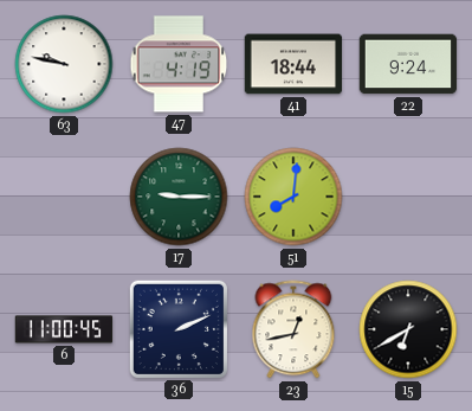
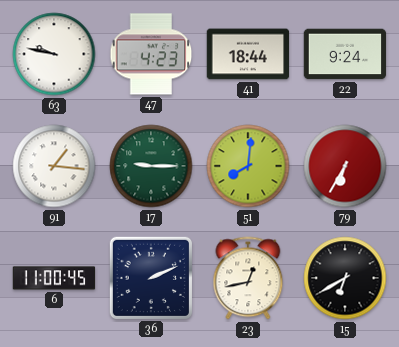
47: 4:19 -> 4:23
91: none -> 1:16
79: none -> 6:35
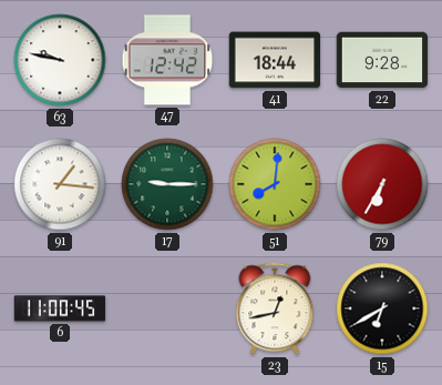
47: 4:23 -> 12:42
22: 9:24 -> 9:28
36: 2:11 -> none
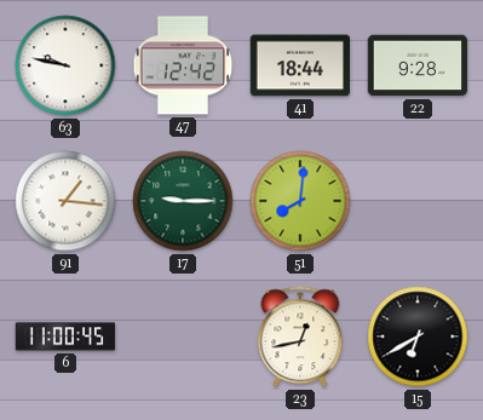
79: 6:35 -> none
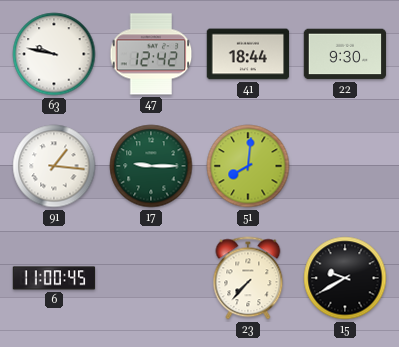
22: 9:28 -> 9:30
23: 12:43 -> 7:37
15: 6:40 -> 9:40
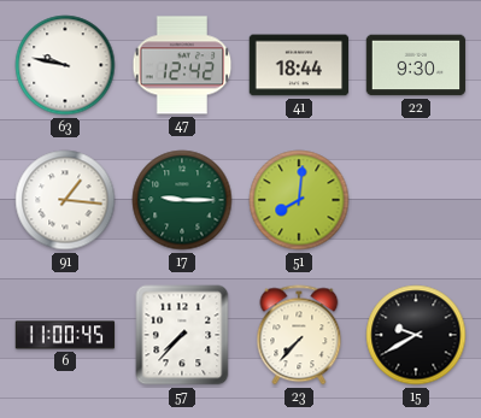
57: none -> 7:37
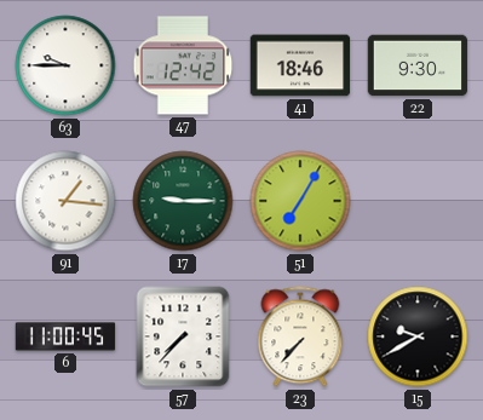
63: 9:47 -> 9:45
41: 18:44 -> 18:46
51: 8:01 -> 7:05
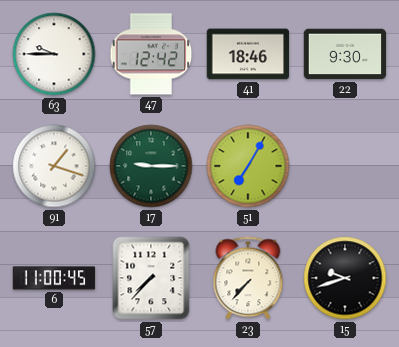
91: 1:16 -> 1:18
15: 9:40 -> 9:42
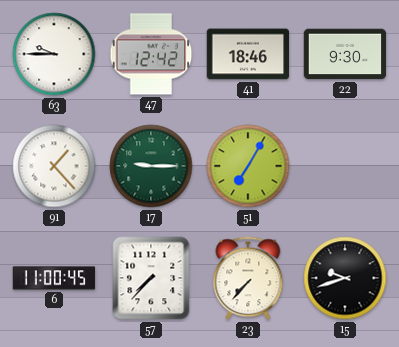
91: 1:18 -> 1:23
